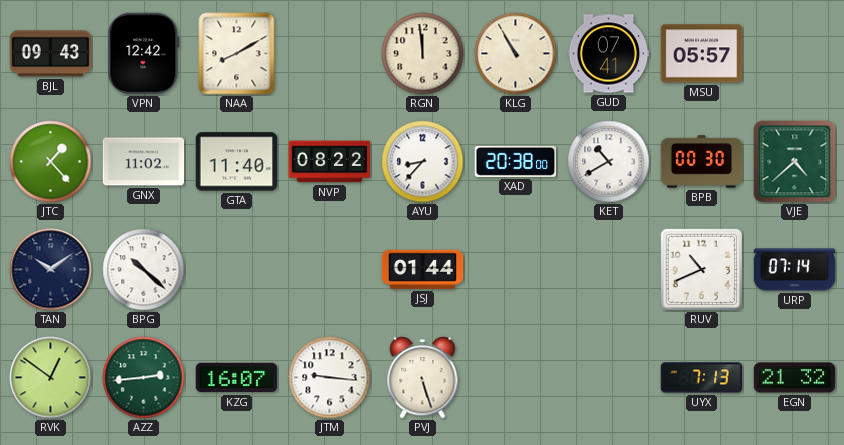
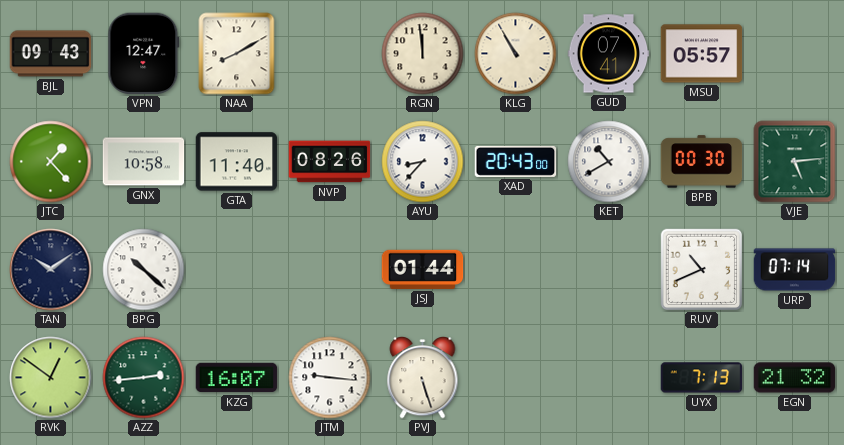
VPN: 12:42 -> 12:47
GNX: 11:02 -> 10:58
NVP: 08:22 -> 08:26
XAD: 20:38 -> 20:43
VJE: 4:38 -> 5:14
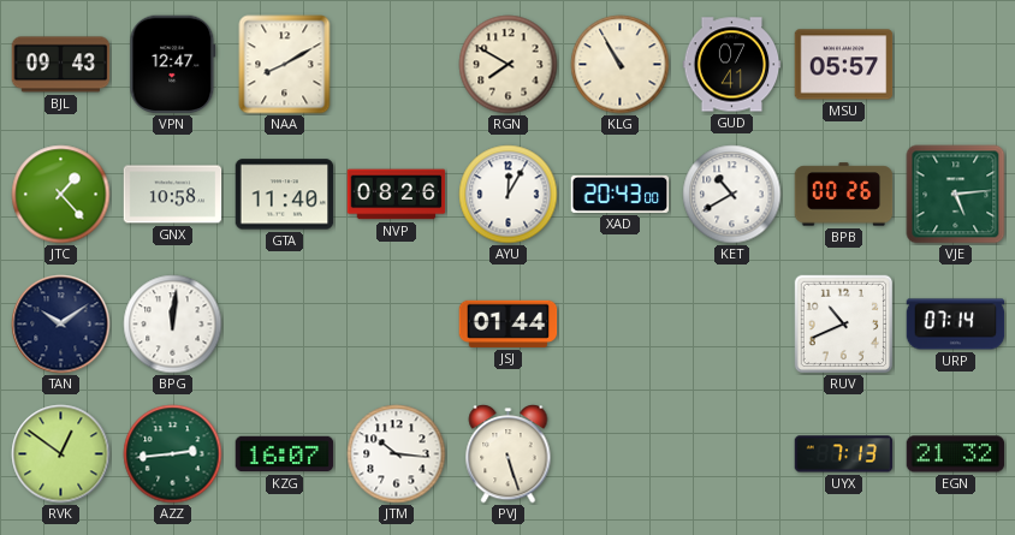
RGN: 11:59 -> 7:50
AYU: 8:37 -> 12:05
BPB: 00:30 -> 00:26
BPG: 10:22 -> 12:01
JTM: 9:16 -> 10:16
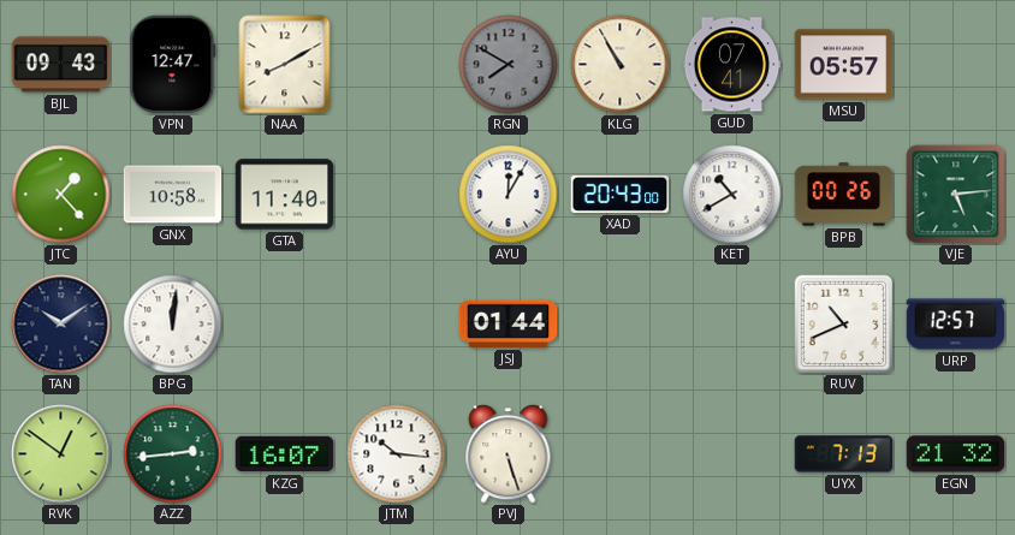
RGN dial: cream -> grey
NVP: 08:26 -> none
URP: 07:14 -> 12:57
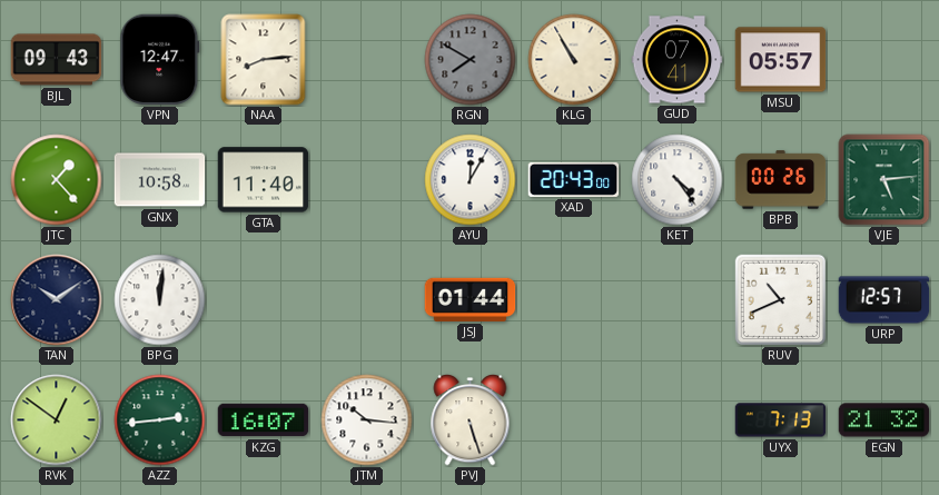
NAA: 8:10 -> 8:14
KET: 10:40 -> 4:24
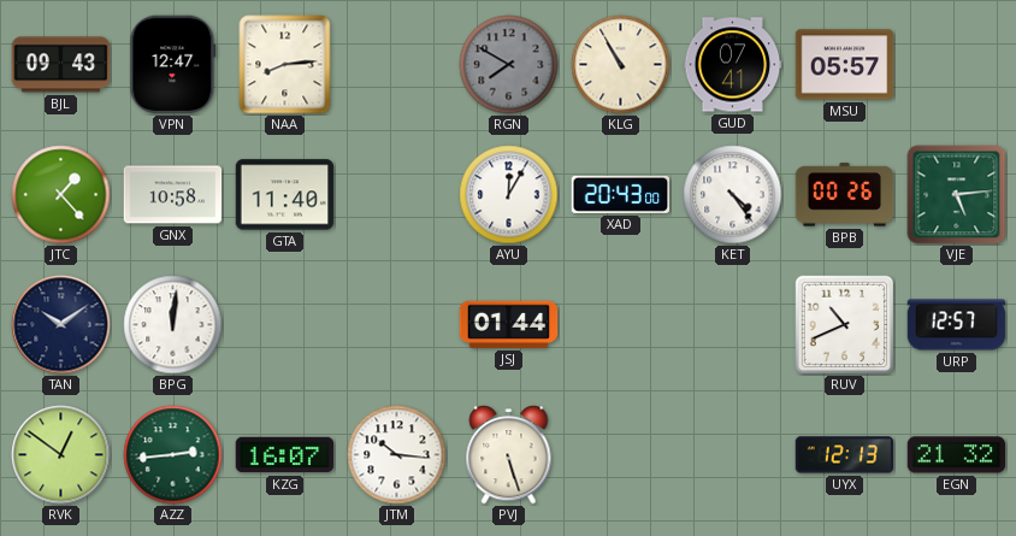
UYX: 7:13 -> 12:13
